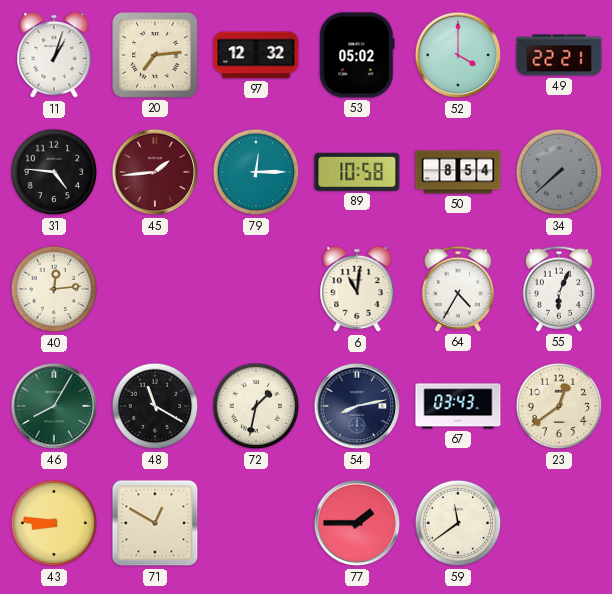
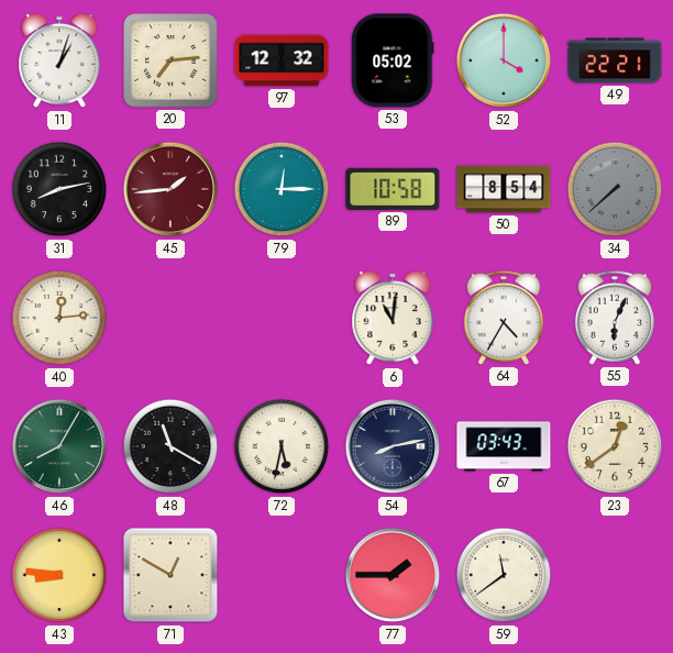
31: 4:46 -> 8:13
72: 1:32 -> 5:32
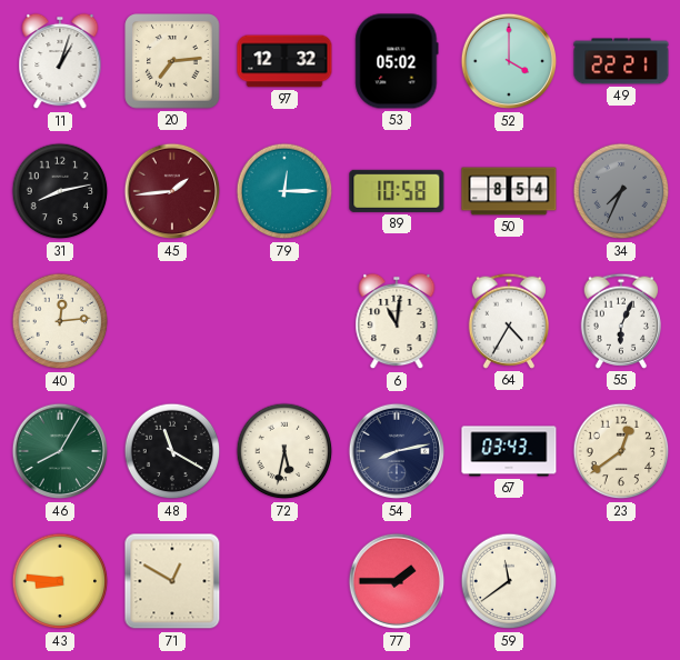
34: 7:38 -> 7:34
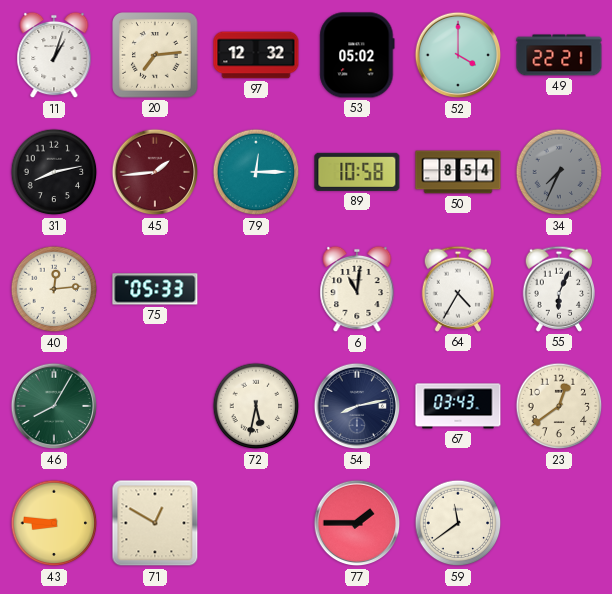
75: none -> 05:33
48: 11:20 -> none
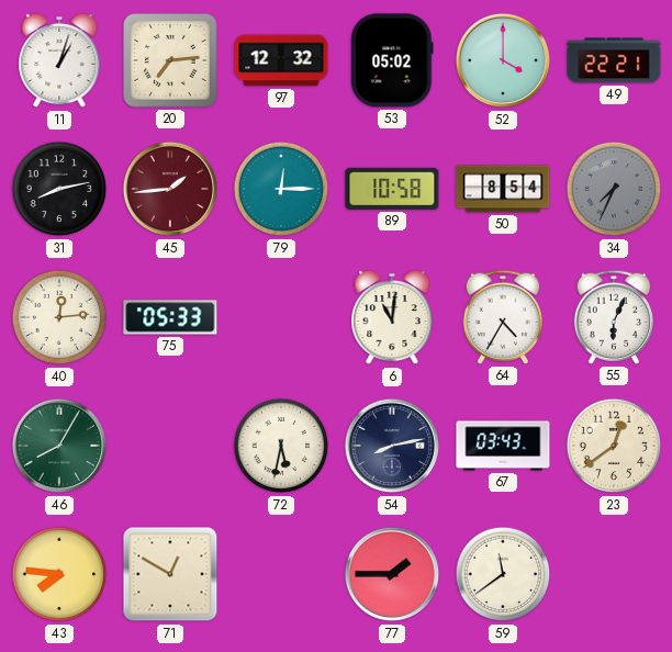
43: 8:46 -> 7:46
